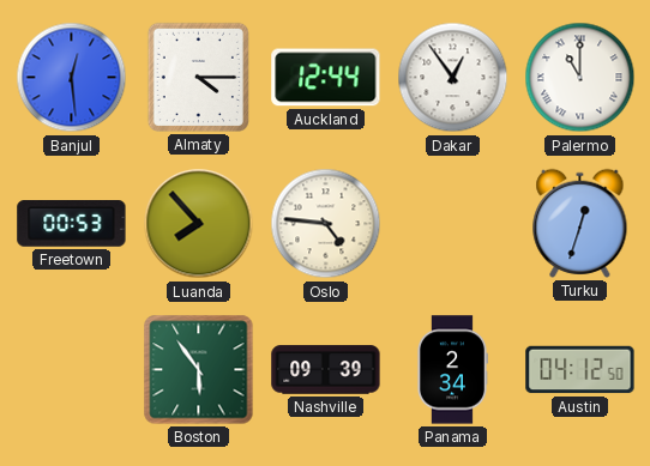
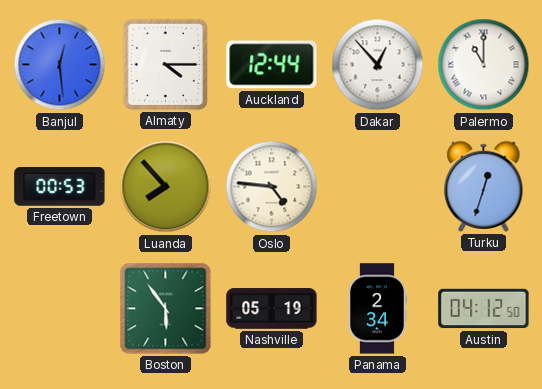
Dakar: 12:54 -> 12:53
Nashville: 09:39 -> 05:19
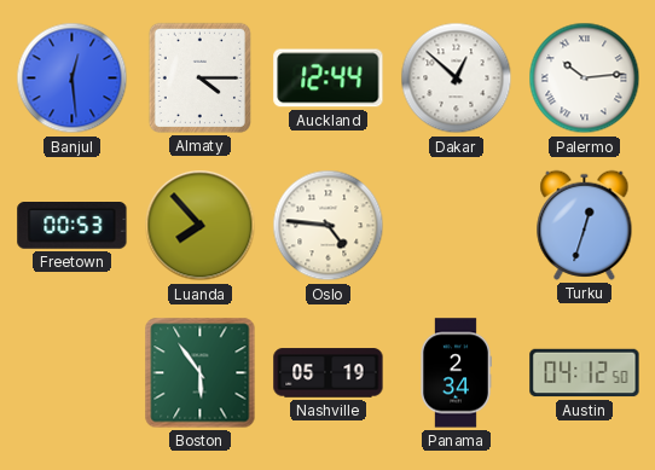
Dakar: 12:53 -> 12:52
Palermo: 11:00 -> 10:14
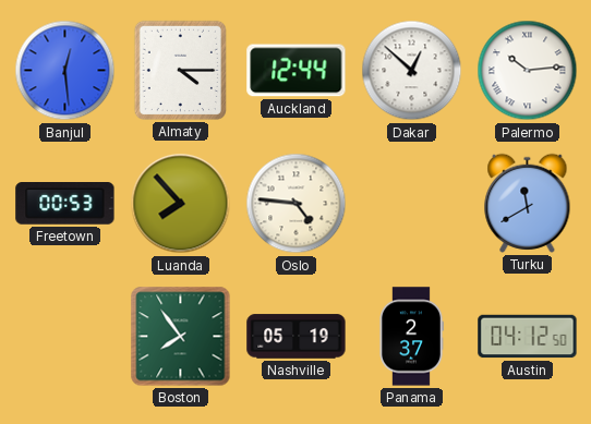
Turku: 12:33 -> 11:40
Boston: 5:54 -> 7:54
Panama: 2:34 -> 2:37
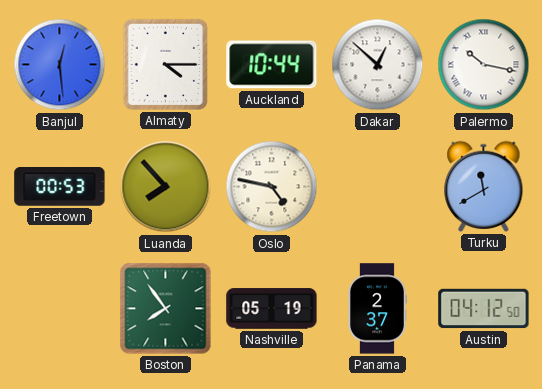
Auckland: 12:44 -> 10:44
Palermo: 10:14 -> 10:17
Oslo: 4:46 -> 4:47
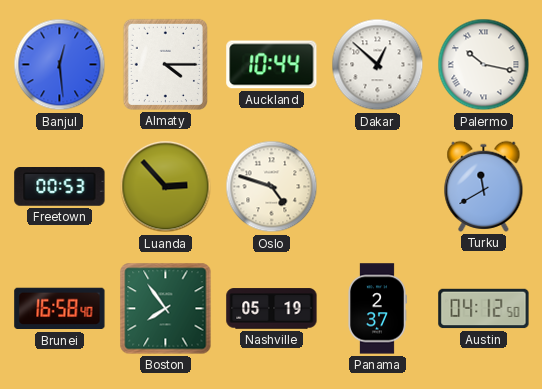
Luanda: 7:53 -> 2:53
Oslo: 4:47 -> 4:48
Brunei: none -> 16:58
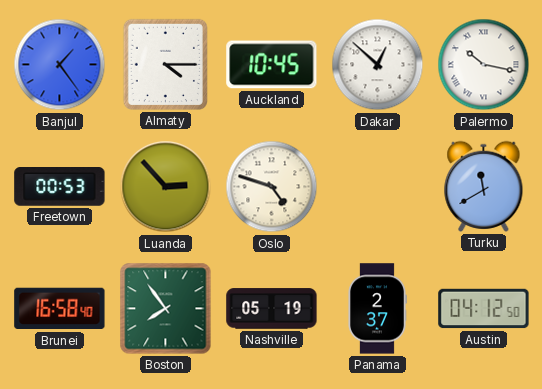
Banjul: 12:29 -> 1:24
Auckland: 10:44 -> 10:45
